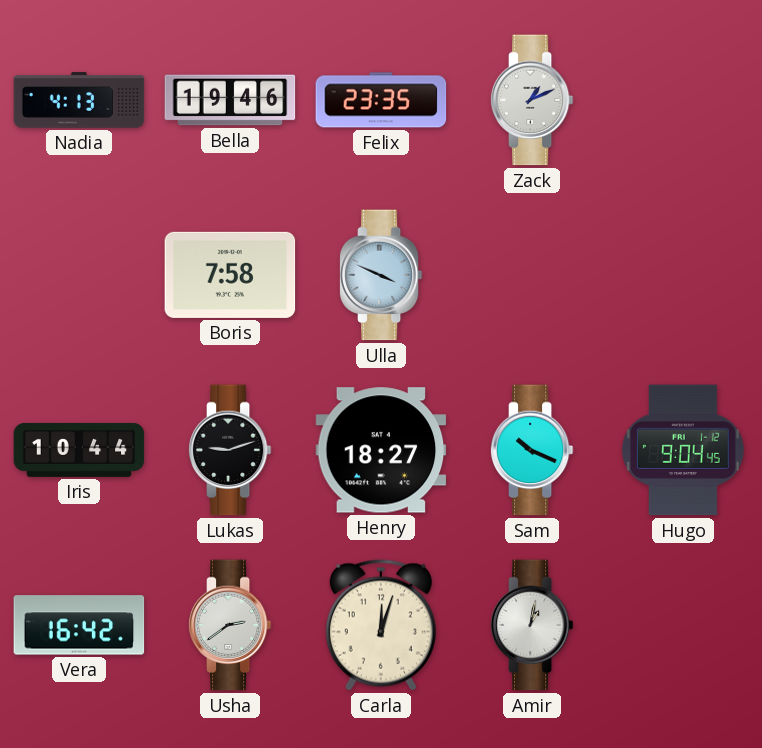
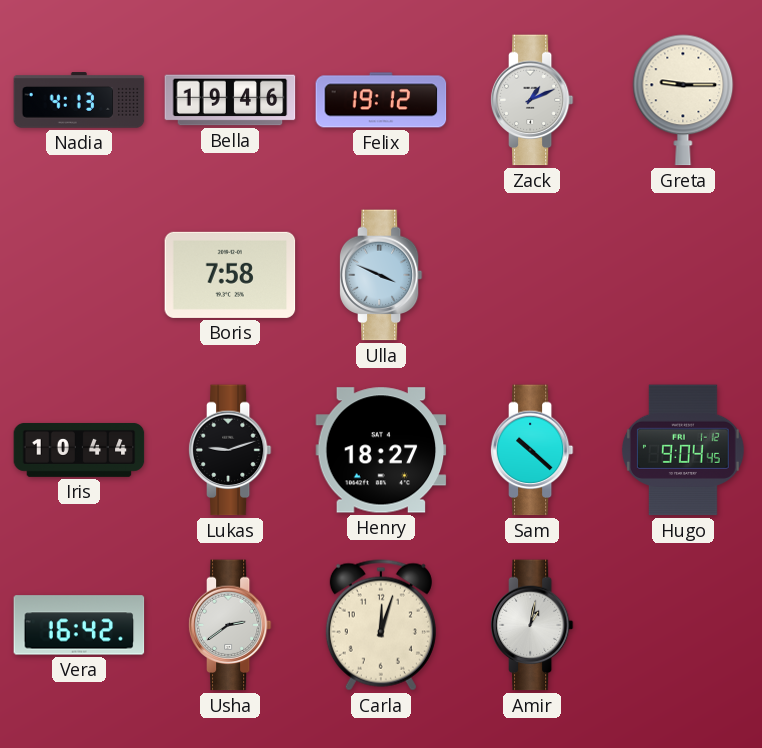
Felix: 23:35 -> 19:12
Greta: none -> 9:15
Sam: 10:19 -> 10:22
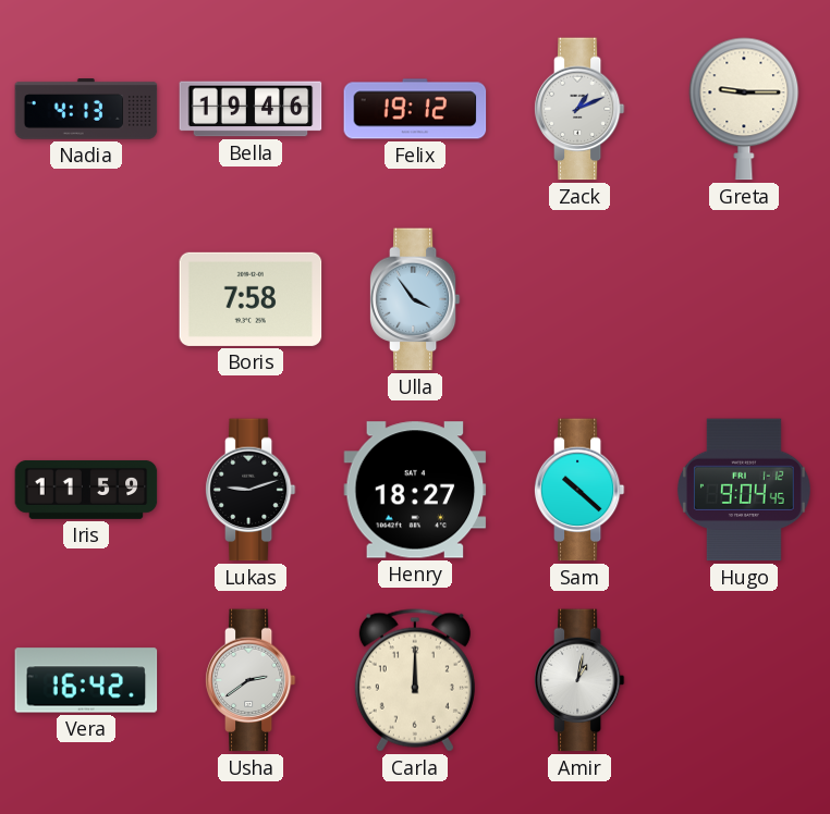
Ulla: 3:49 -> 3:54
Iris: 10:44 -> 11:59
Carla: 12:03 -> 12:00
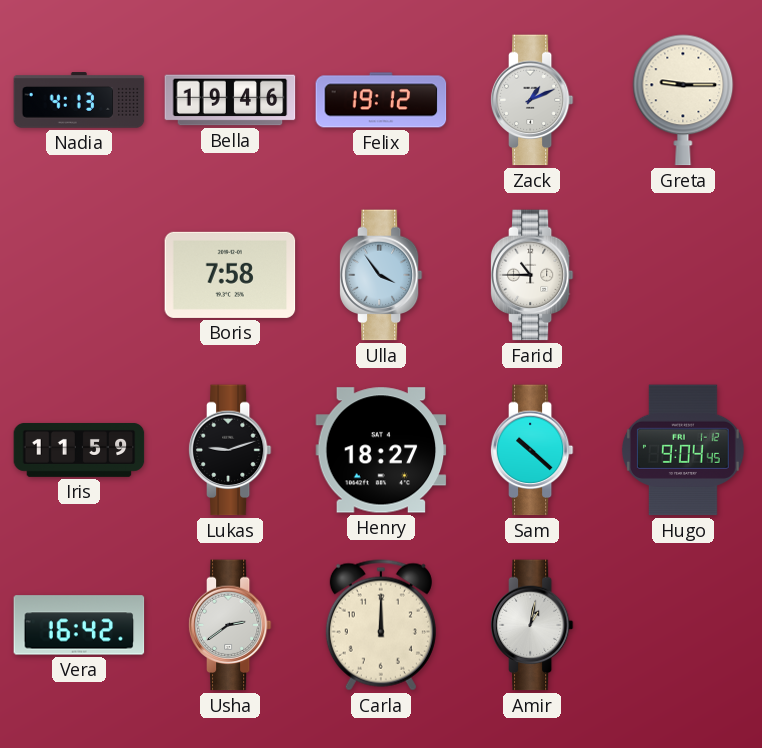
Farid: none -> 10:45
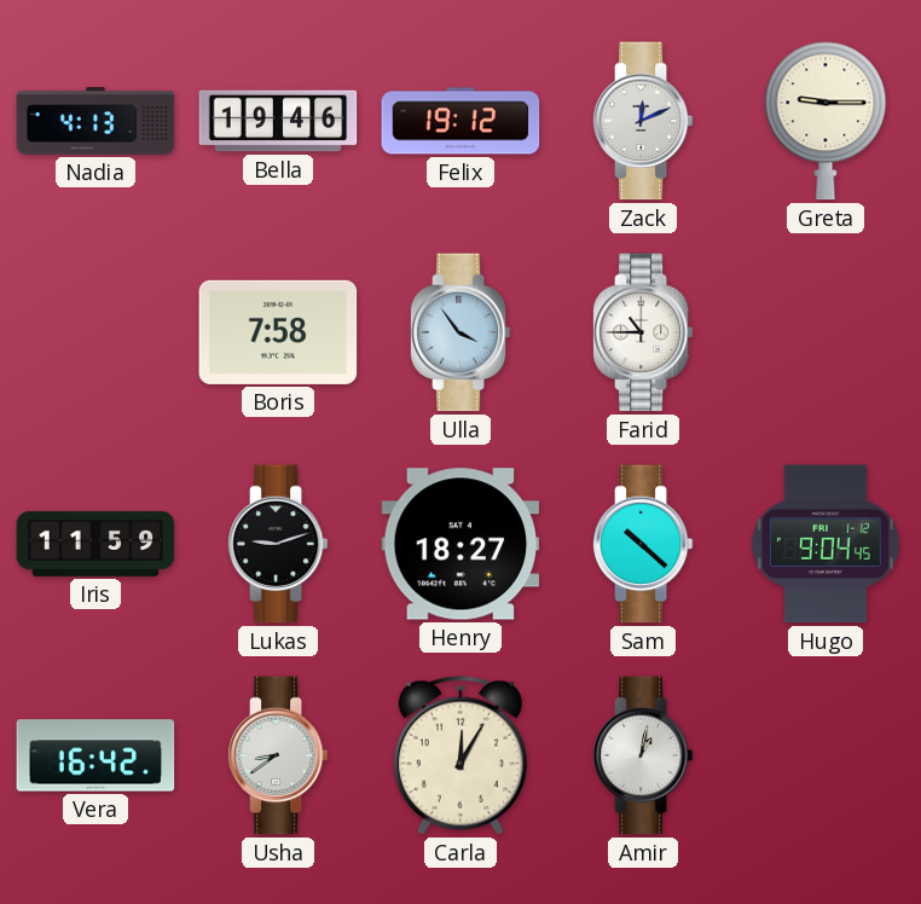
Zack: 1:11 -> 12:11
Usha: 2:39 -> 8:39
Carla: 12:00 -> 12:05
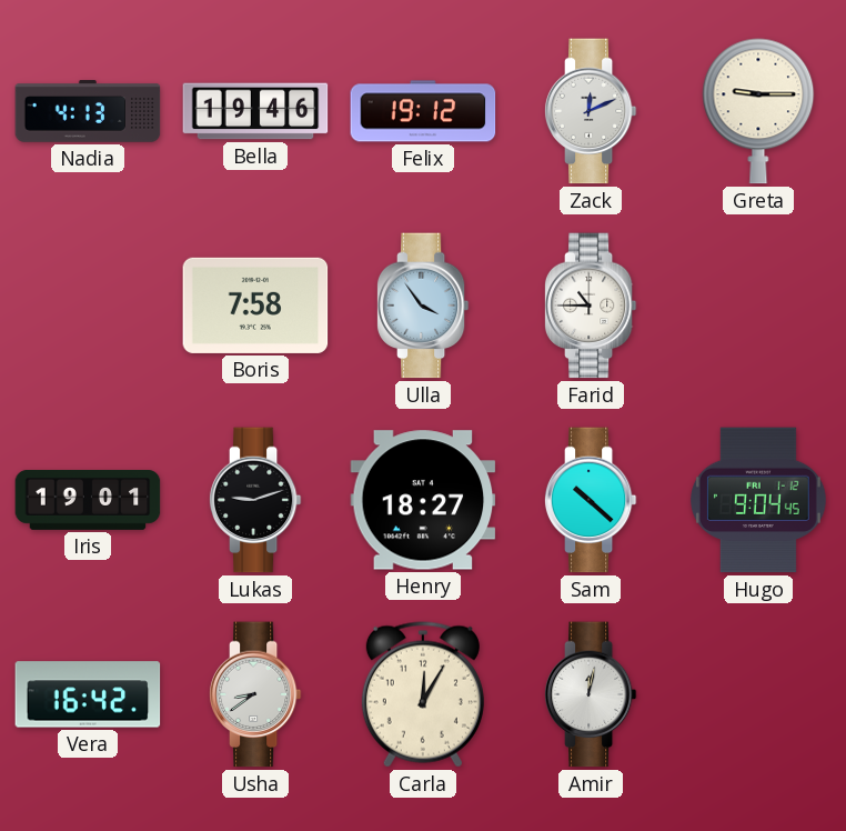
Iris: 11:59 -> 19:01
Amir: 1:02 -> 12:02
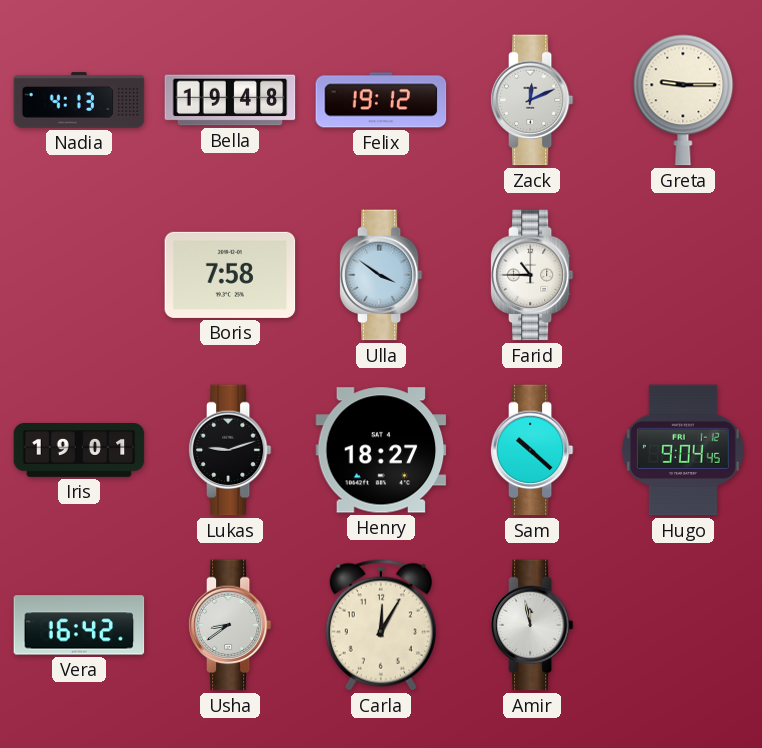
Bella: 19:46 -> 19:48
Ulla: 3:54 -> 3:51
Amir: 12:02 -> 11:58
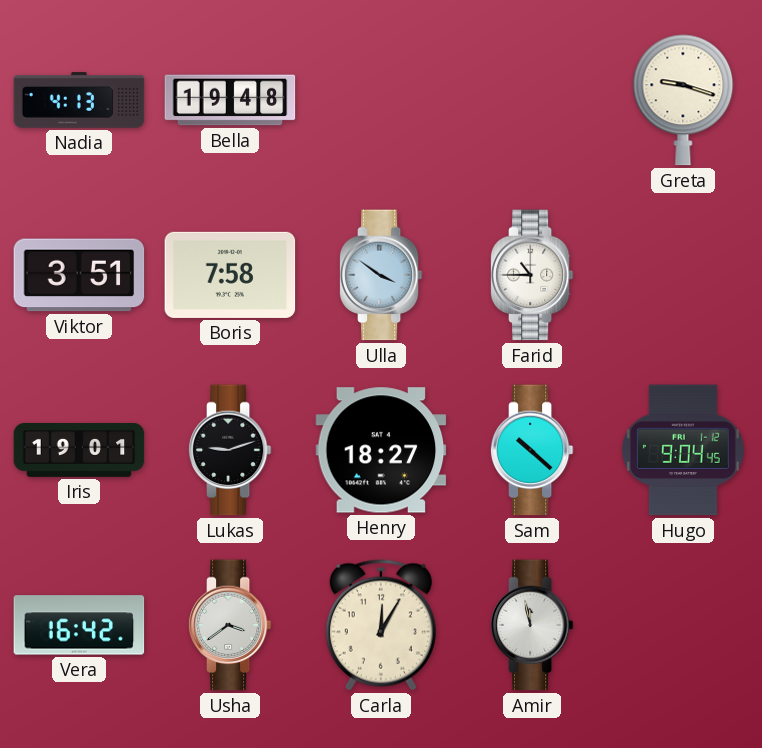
Felix: 19:12 -> none
Zack: 12:11 -> none
Greta: 9:15 -> 9:18
Viktor: none -> 3:51
Usha: 8:39 -> 3:39
